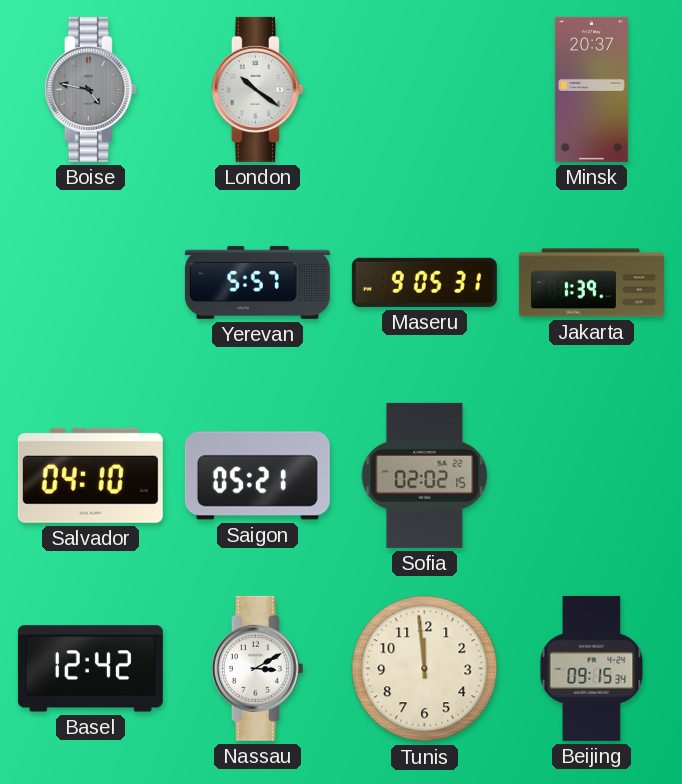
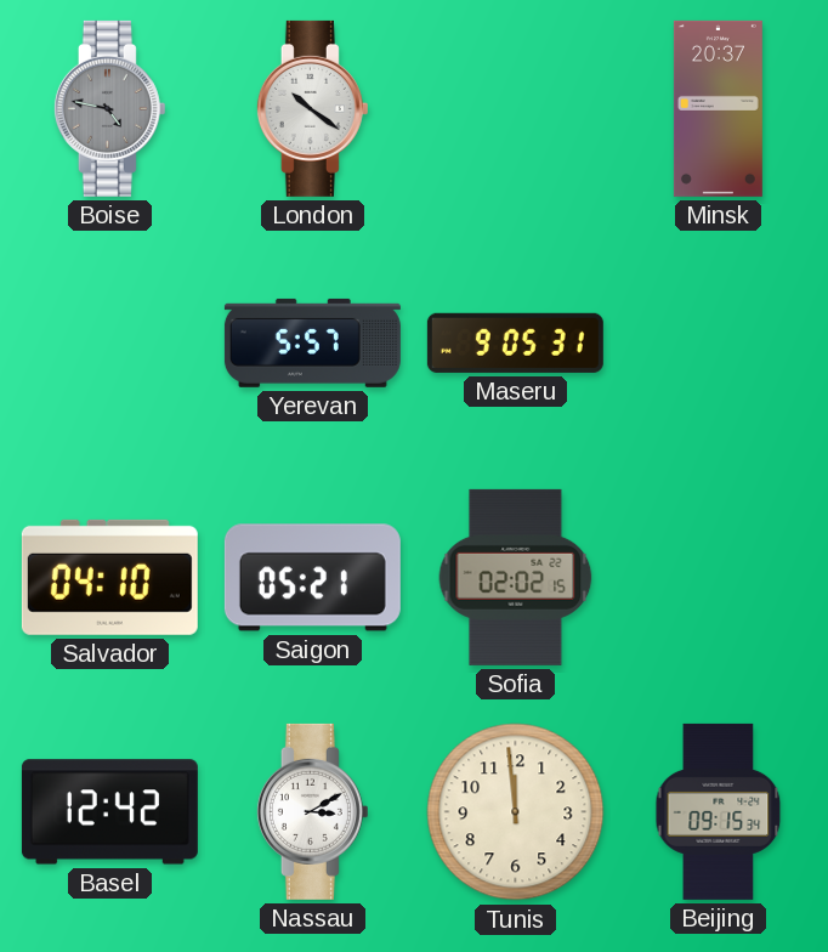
Jakarta: 1:39 -> none
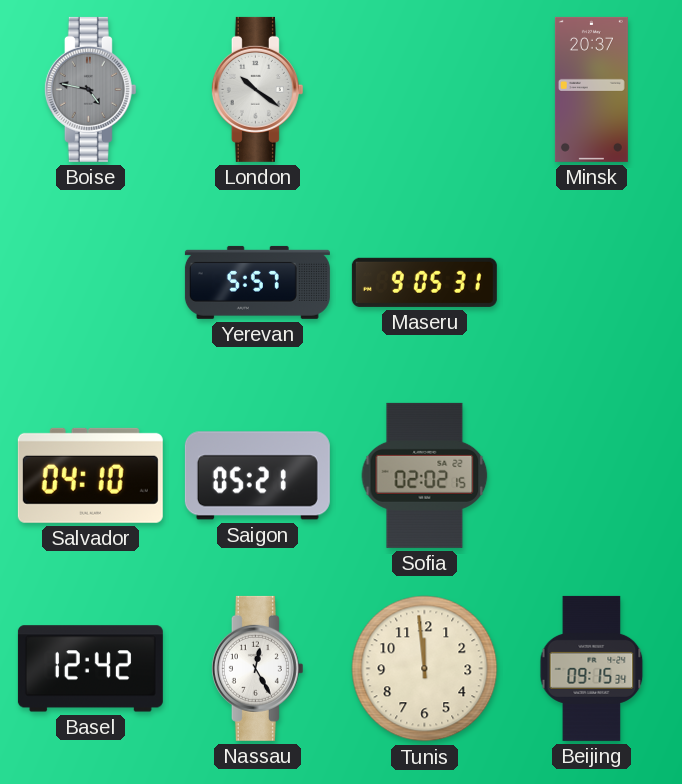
Nassau: 3:10 -> 12:25
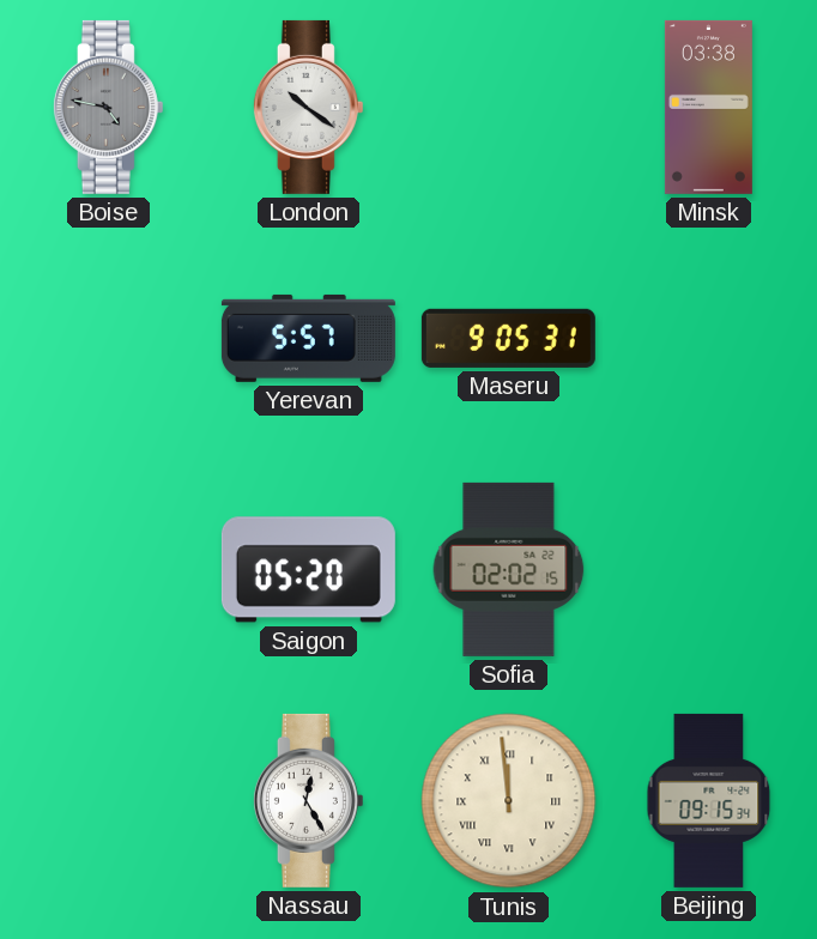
Minsk: 20:37 -> 03:38
Salvador: 04:10 -> none
Saigon: 05:21 -> 05:20
Basel: 12:42 -> none
Tunis numerals: Arabic -> Roman
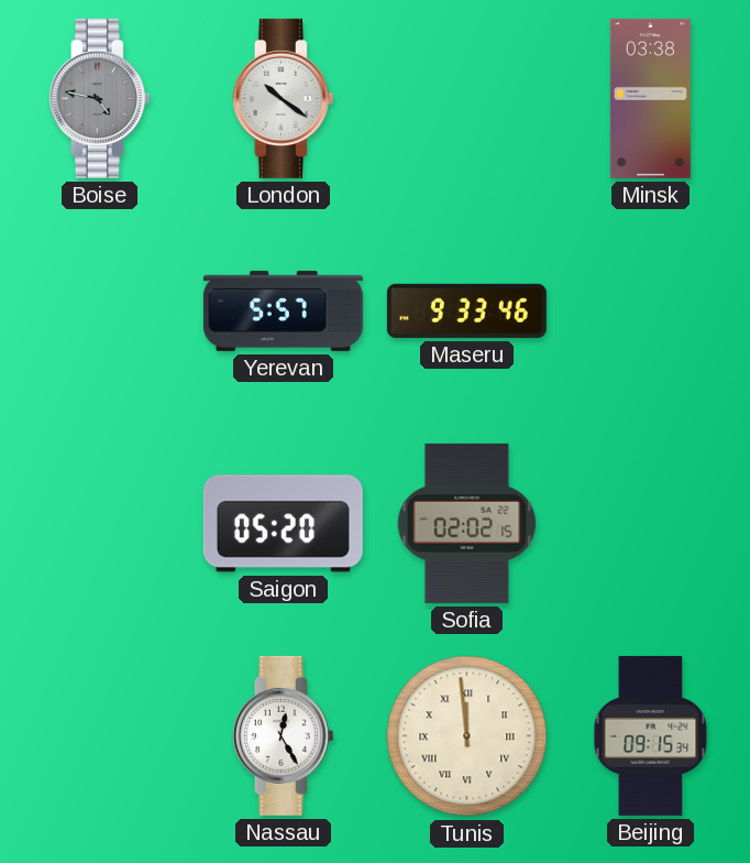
Maseru: 9:05 -> 9:33
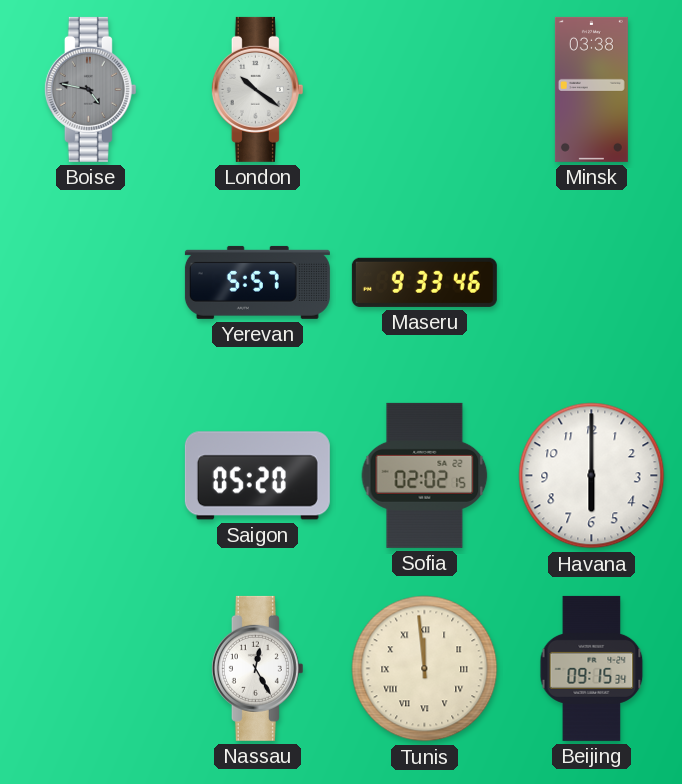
Havana: none -> 6:00
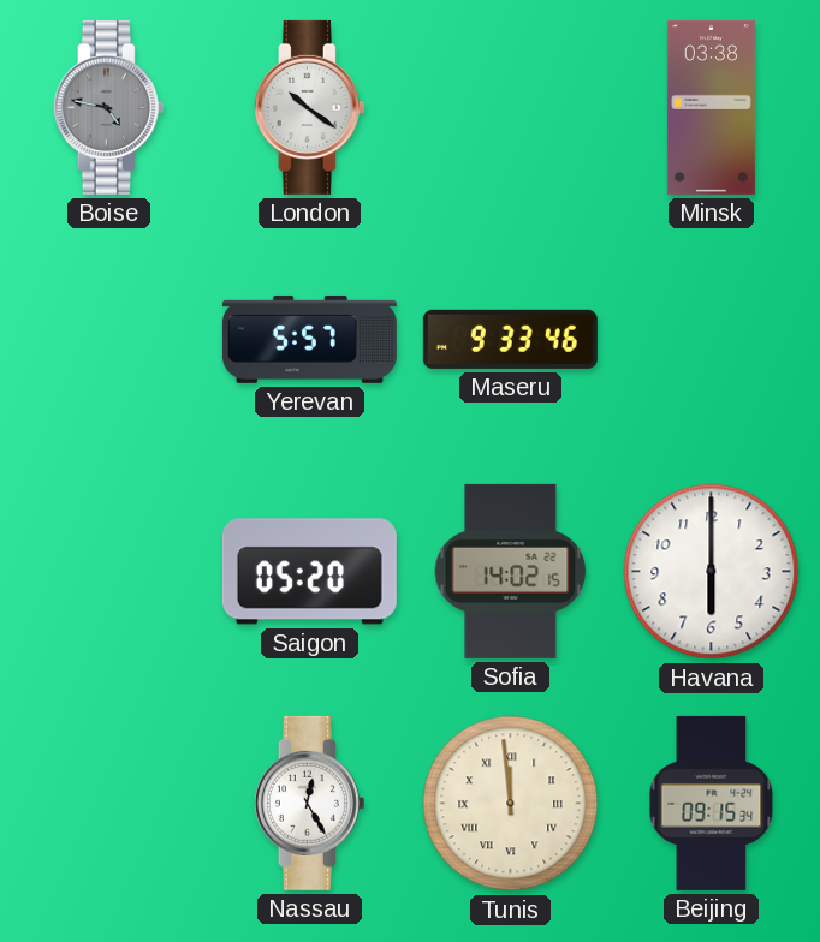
Sofia: 02:02 -> 14:02
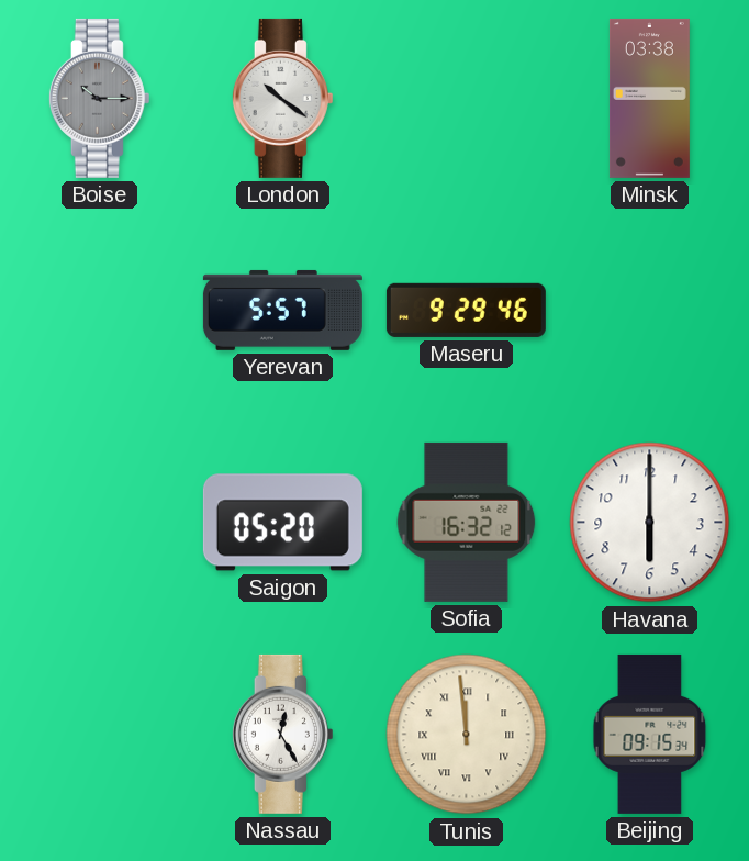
Boise: 4:47 -> 10:15
Maseru: 9:33 -> 9:29
Sofia: 14:02 -> 16:32
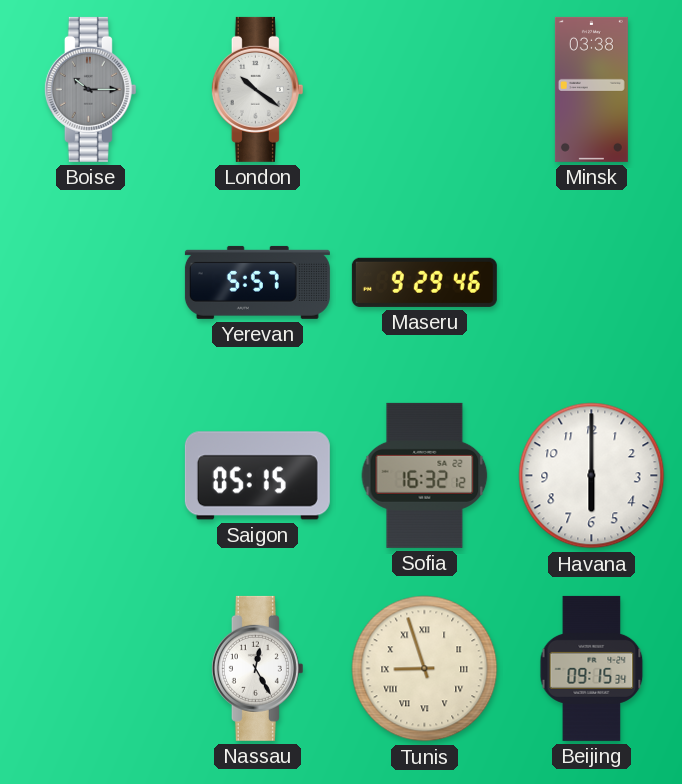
Saigon: 05:20 -> 05:15
Tunis: 11:59 -> 8:57
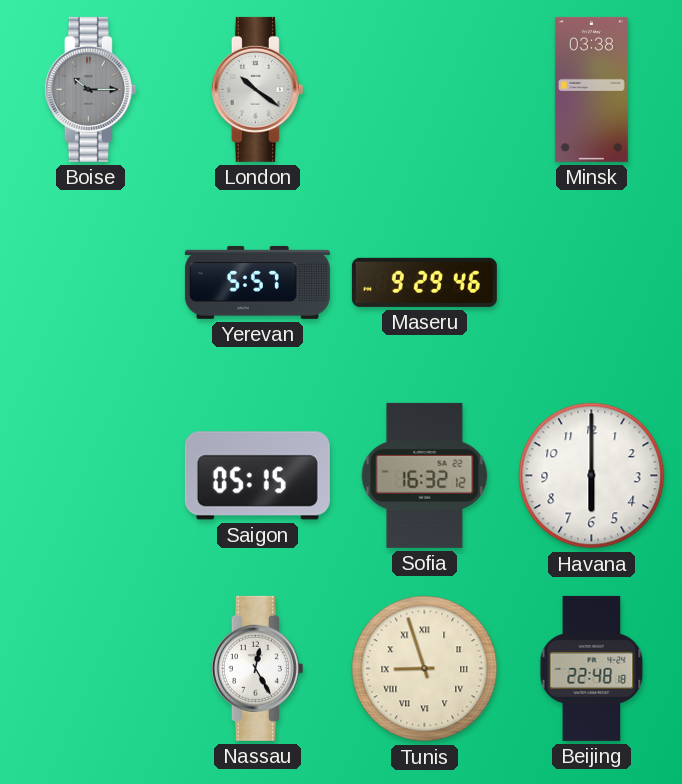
Beijing: 09:15 -> 22:48
